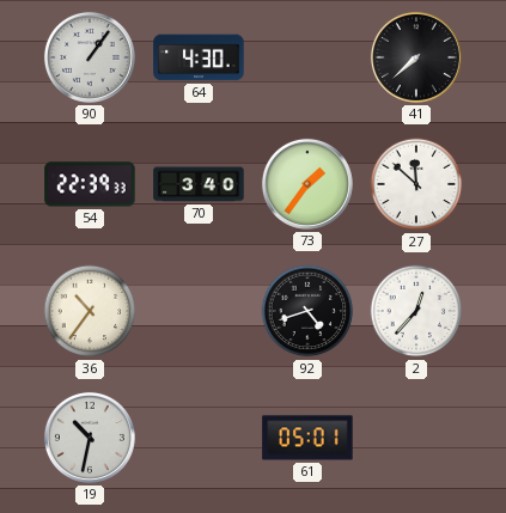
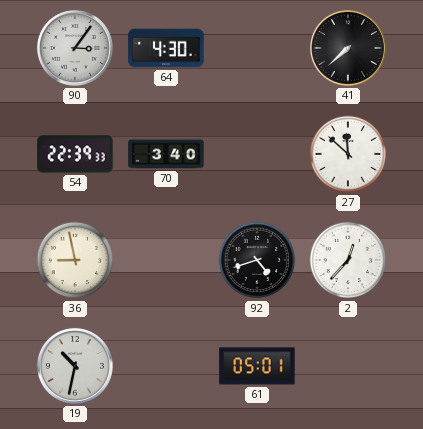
90: 1:06 -> 3:06
73: 1:36 -> none
36: 10:36 -> 8:58
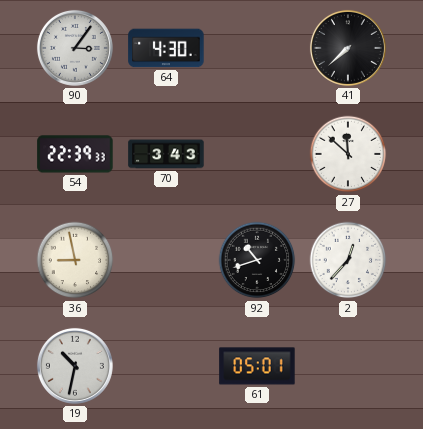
70: 3:40 -> 3:43
92: 4:42 -> 10:42
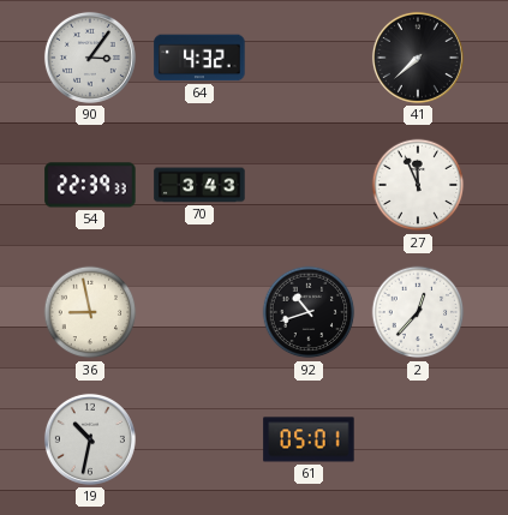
64: 4:30 -> 4:32
27: 11:52 -> 11:56
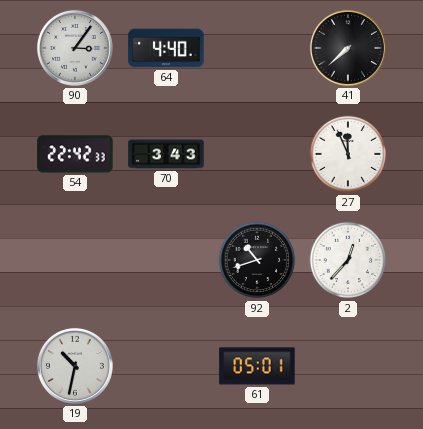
64: 4:32 -> 4:40
54: 22:39 -> 22:42
36: 8:58 -> none
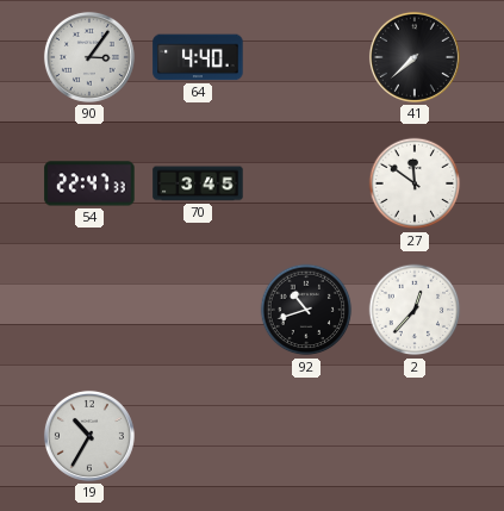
54: 22:42 -> 22:47
70: 3:43 -> 3:45
27: 11:56 -> 11:51
19: 10:32 -> 10:35
61: 05:01 -> none
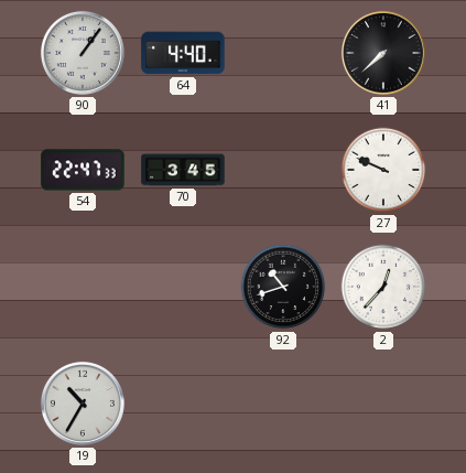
90: 3:06 -> 1:06
27: 11:51 -> 9:49
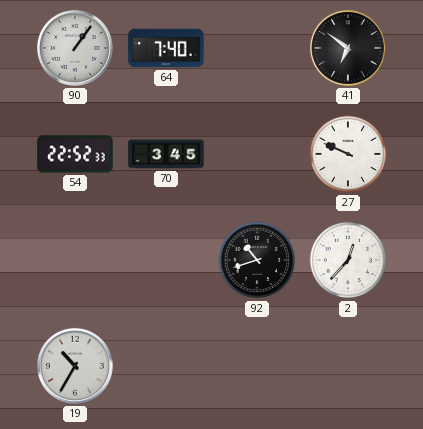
64: 4:40 -> 7:40
41: 7:38 -> 6:51
54: 22:47 -> 22:52
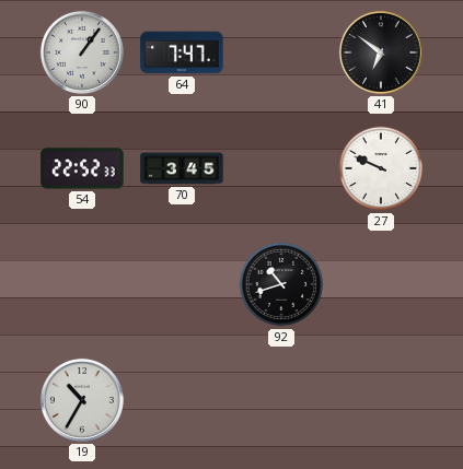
64: 7:40 -> 7:47
2: 12:37 -> none
